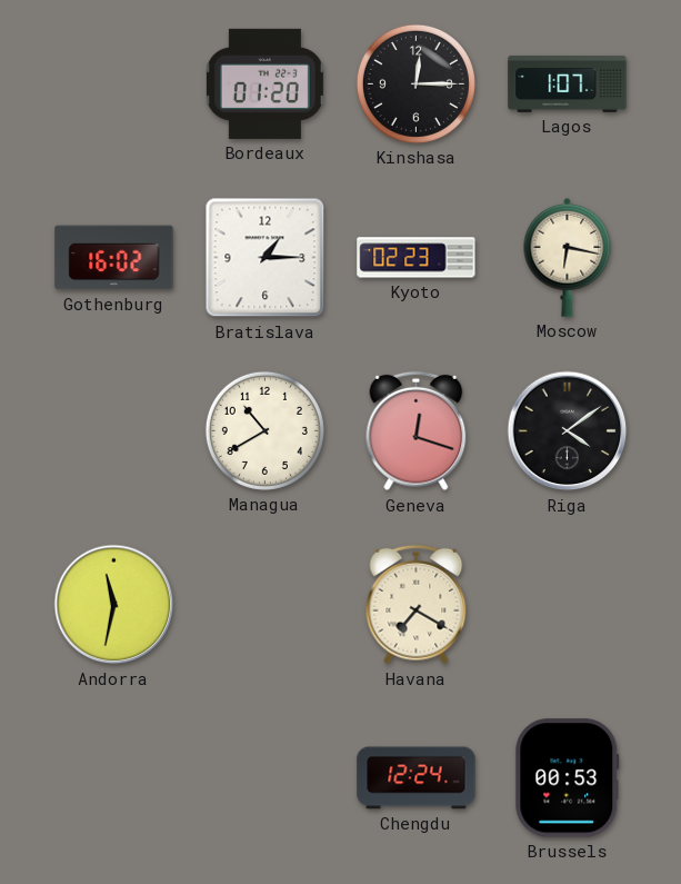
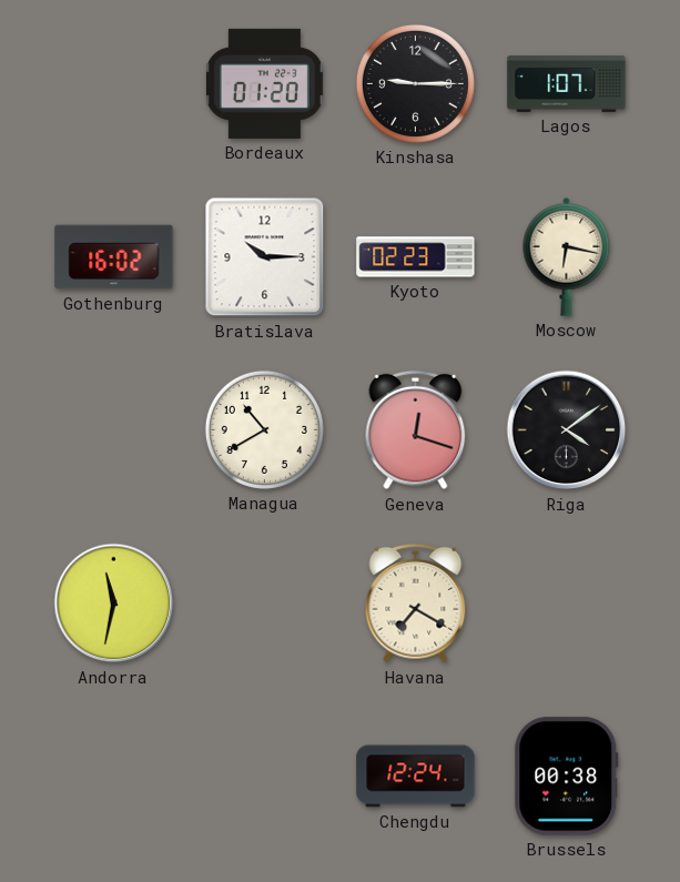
Kinshasa: 12:15 -> 9:15
Bratislava: 1:15 -> 10:15
Brussels: 00:53 -> 00:38
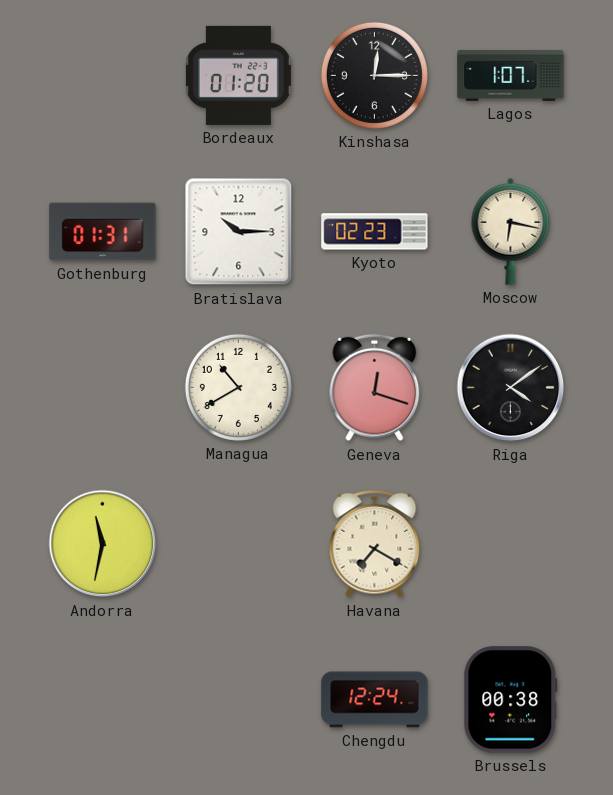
Kinshasa: 9:15 -> 12:15
Gothenburg: 16:02 -> 01:31
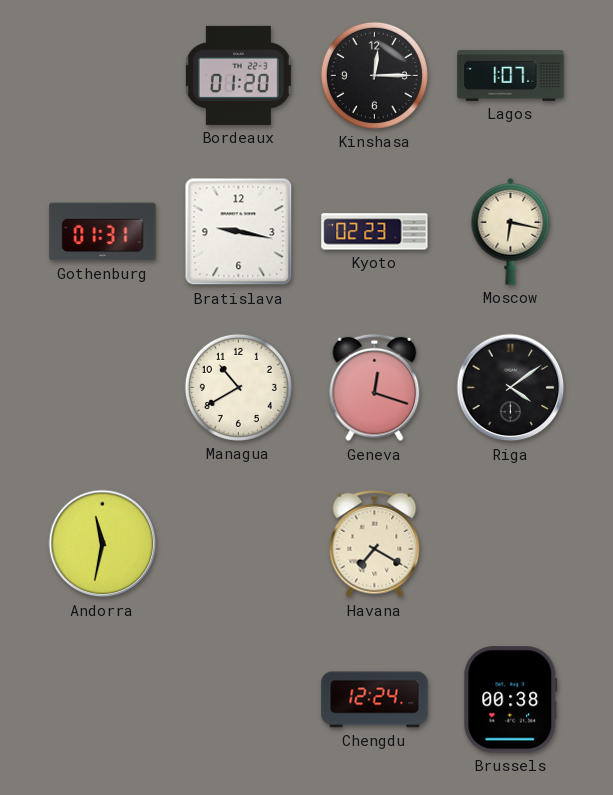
Bratislava: 10:15 -> 9:17
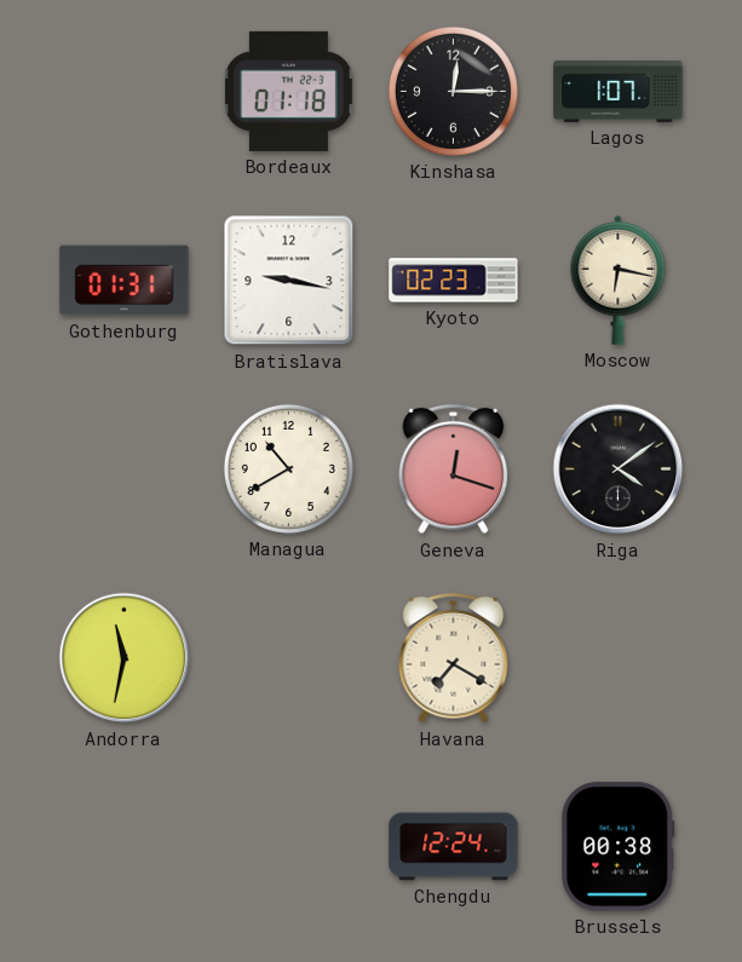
Bordeaux: 01:20 -> 01:18
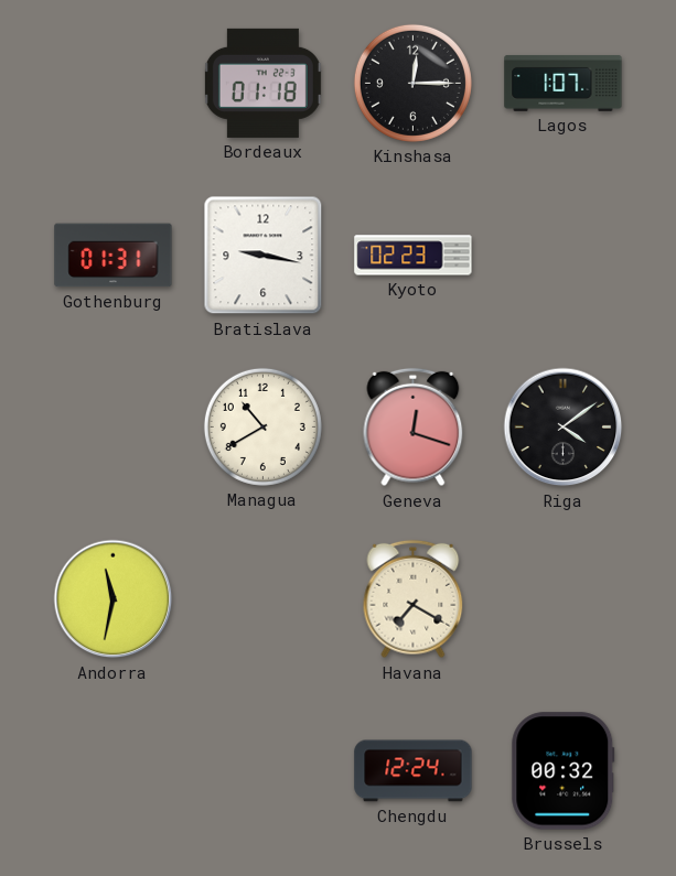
Moscow: 6:17 -> none
Brussels: 00:38 -> 00:32
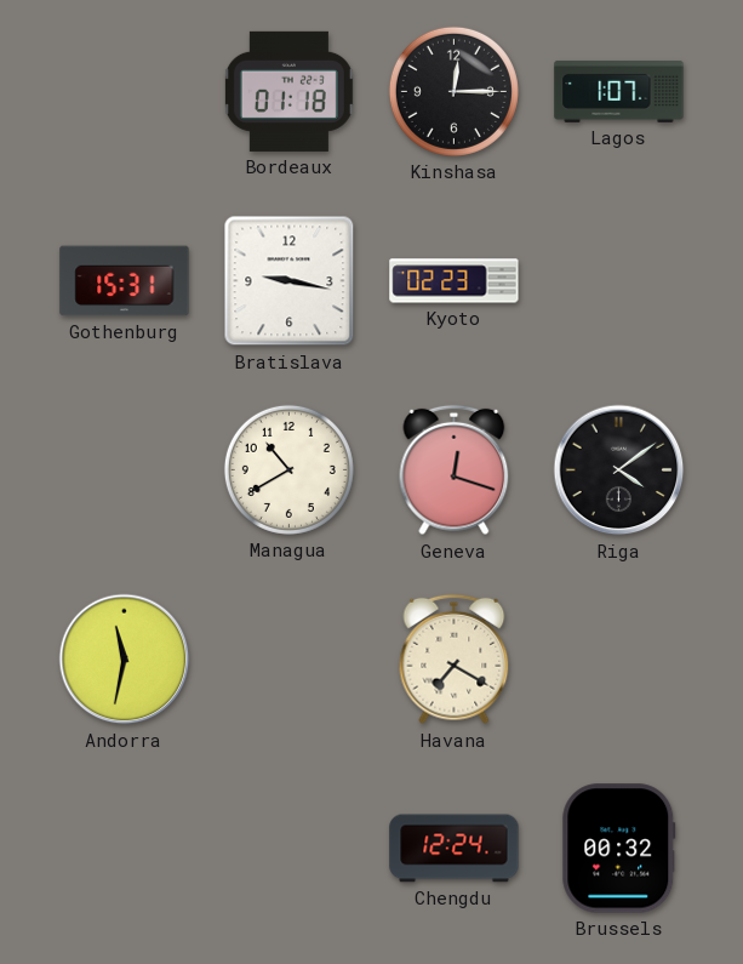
Gothenburg: 01:31 -> 15:31
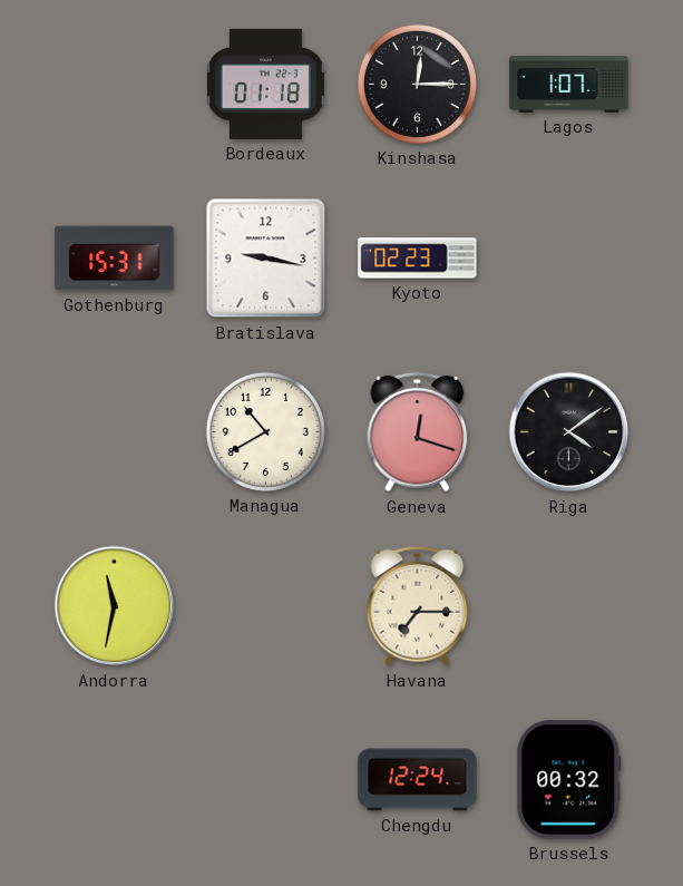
Havana: 7:20 -> 7:15
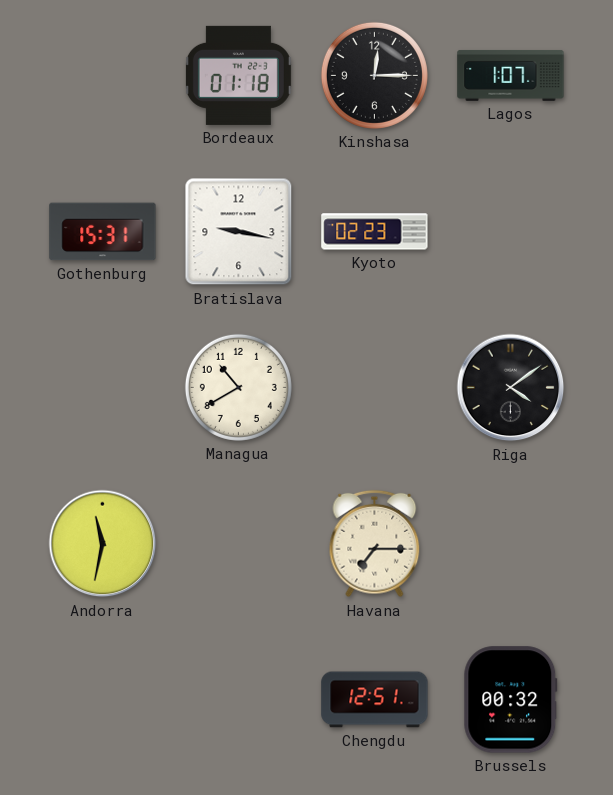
Geneva: 12:18 -> none
Chengdu: 12:24 -> 12:51
